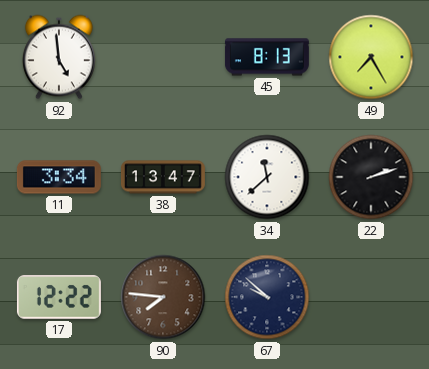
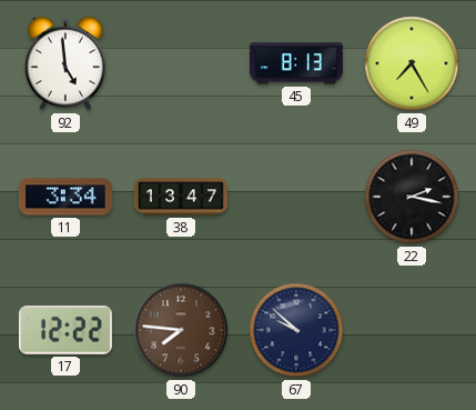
34: 11:38 -> none
22: 2:12 -> 2:17
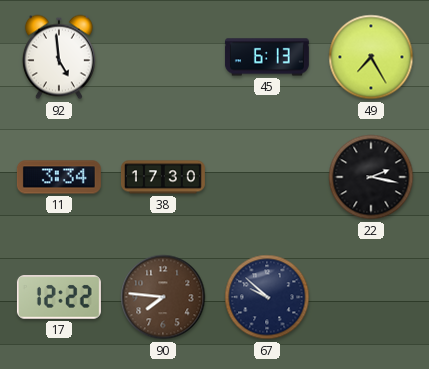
45: 8:13 -> 6:13
38: 13:47 -> 17:30
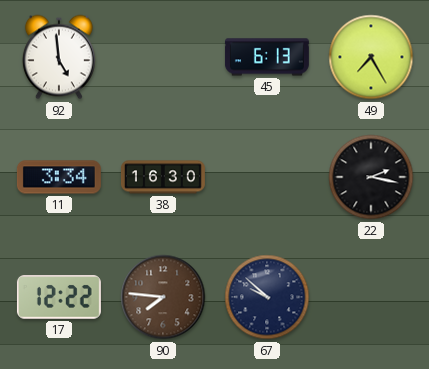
38: 17:30 -> 16:30
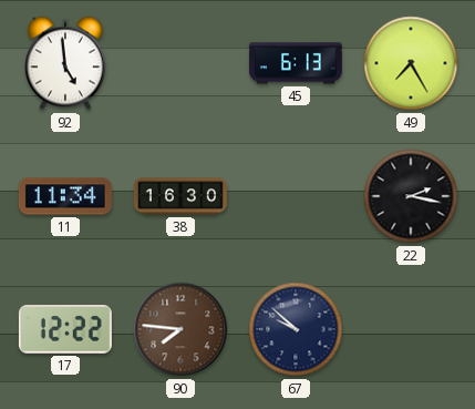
11: 3:34 -> 11:34
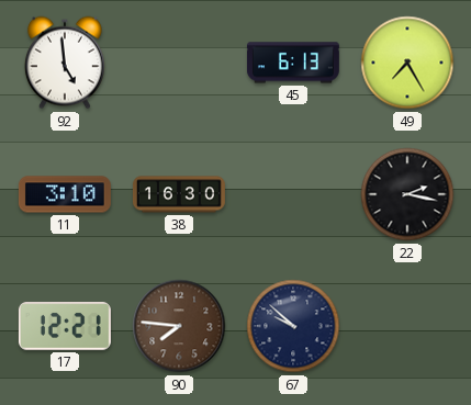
11: 11:34 -> 3:10
17: 12:22 -> 12:21
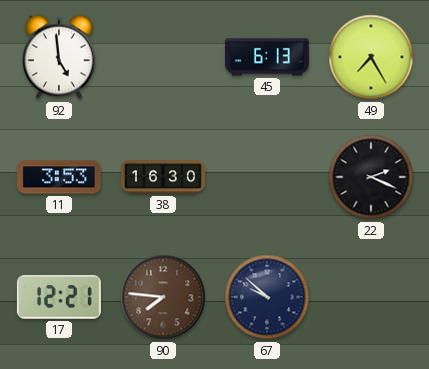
11: 3:10 -> 3:53
22: 2:17 -> 2:19
